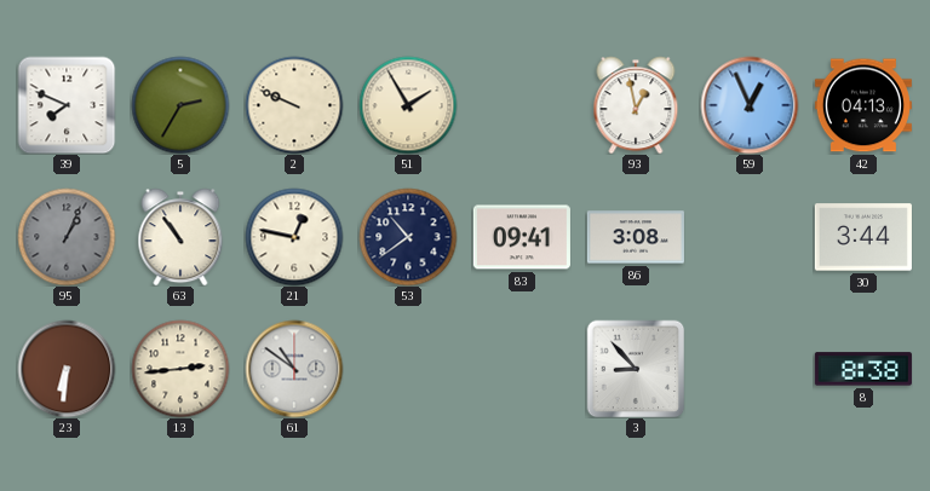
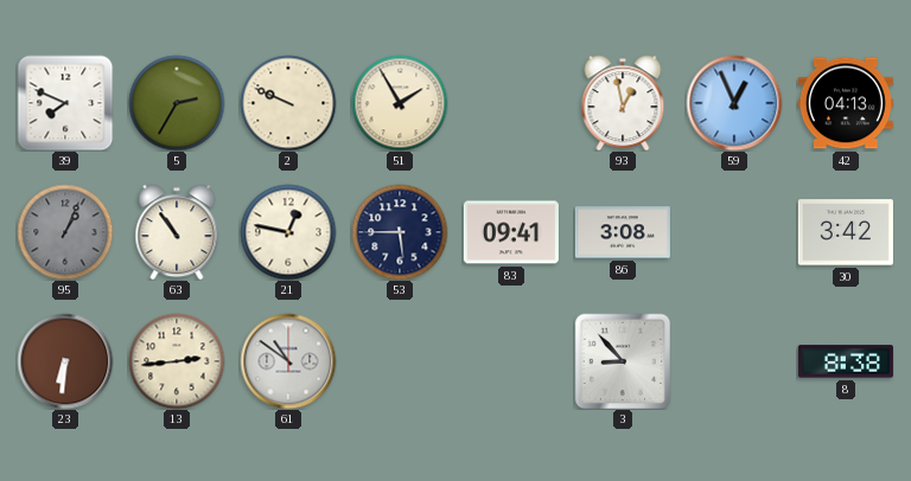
53: 10:39 -> 5:45
30: 3:44 -> 3:42
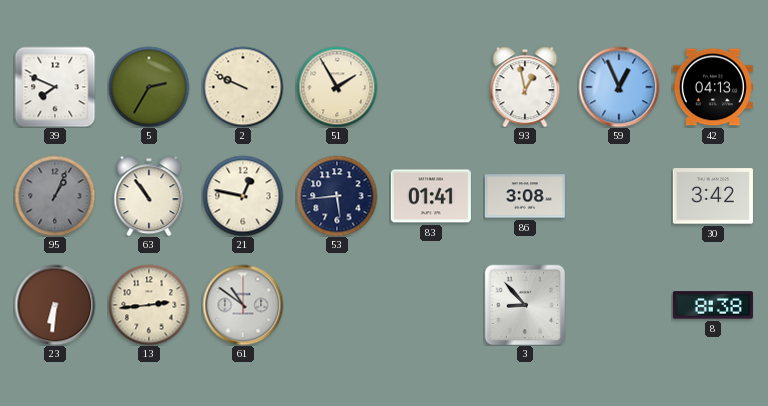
53: 5:45 -> 5:44
83: 09:41 -> 01:41
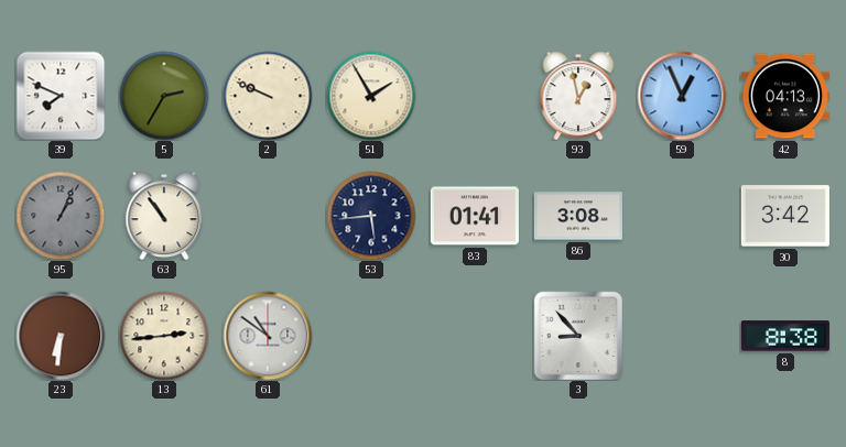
21: 12:47 -> none
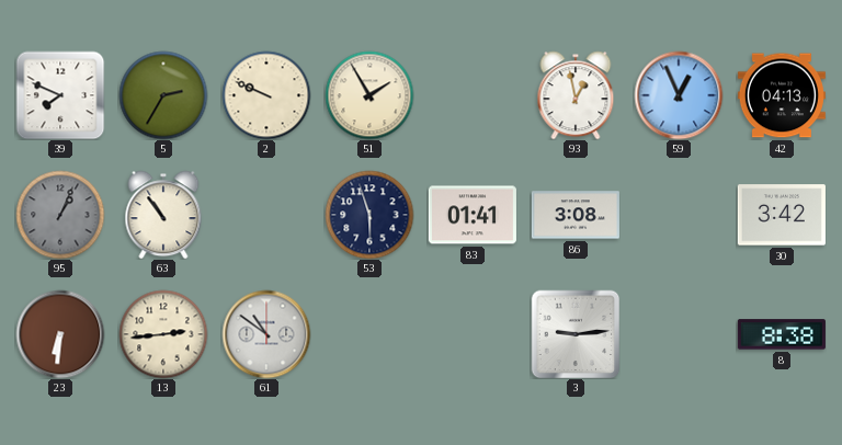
53: 5:44 -> 5:57
3: 8:53 -> 9:14
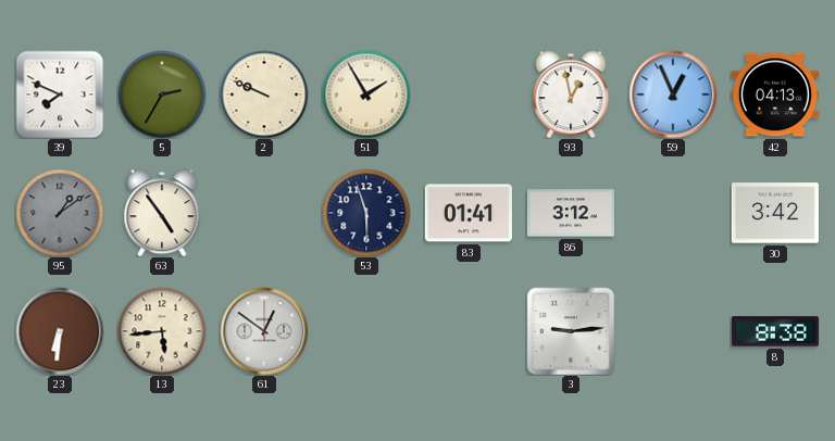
95: 1:04 -> 1:09
63: 10:54 -> 4:54
86: 3:08 -> 3:12
13: 2:44 -> 5:44
61: 10:51 -> 12:51
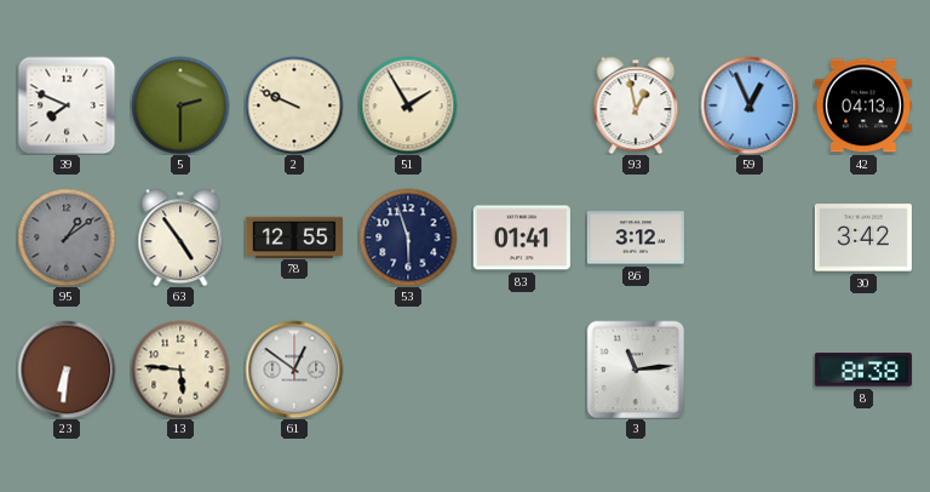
5: 2:35 -> 2:30
78: none -> 12:55
13: 5:44 -> 5:46
3: 9:14 -> 11:14
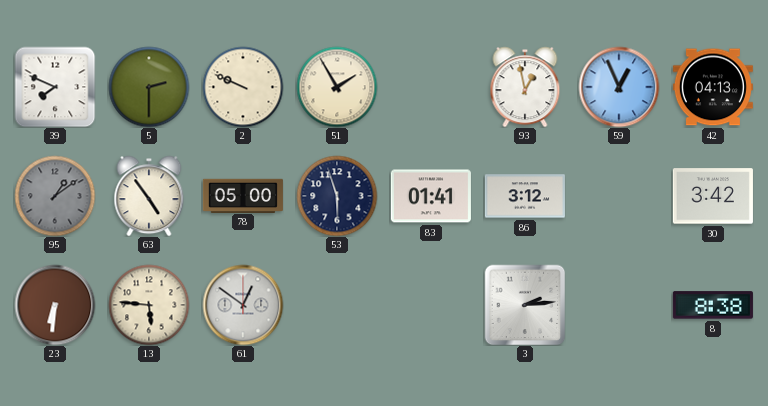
78: 12:55 -> 05:00
3: 11:14 -> 2:14
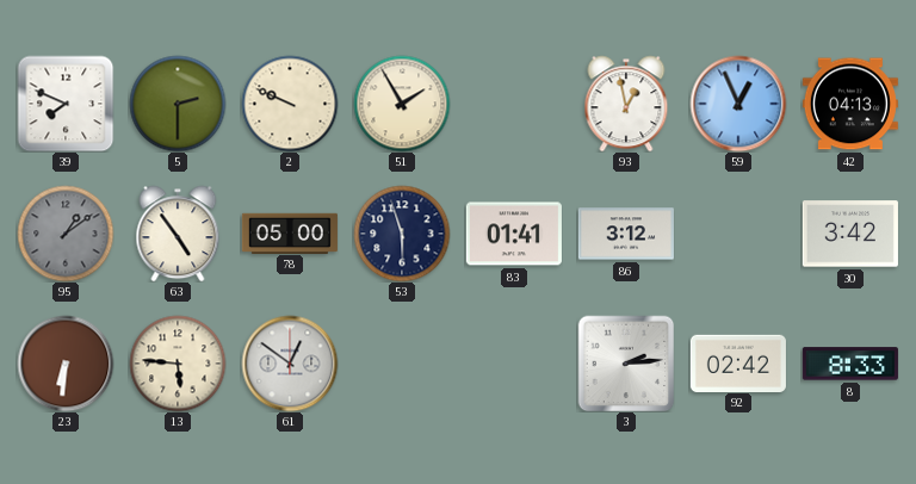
92: none -> 02:42
8: 8:38 -> 8:33
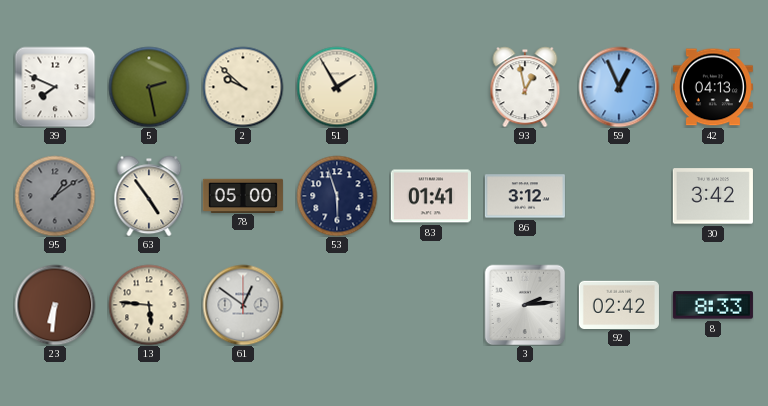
5: 2:30 -> 2:28
2: 9:49 -> 9:52
